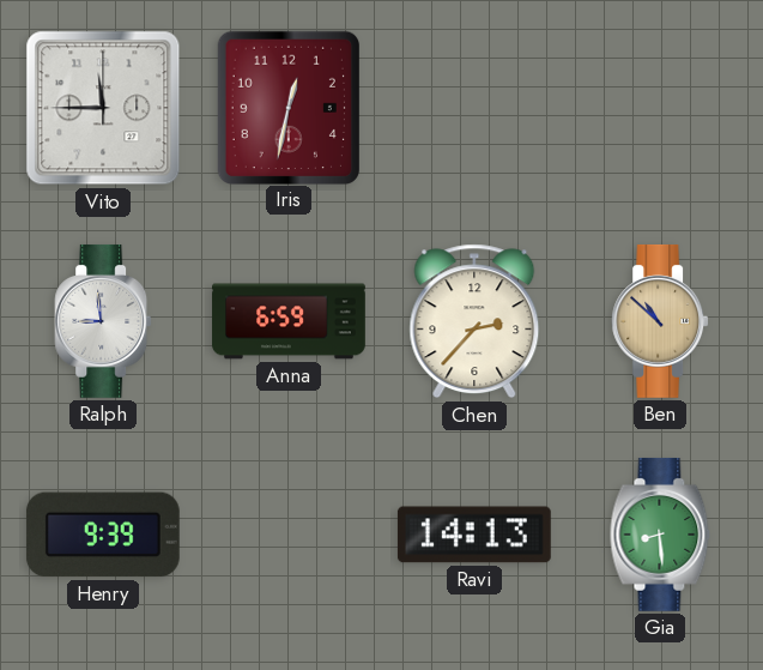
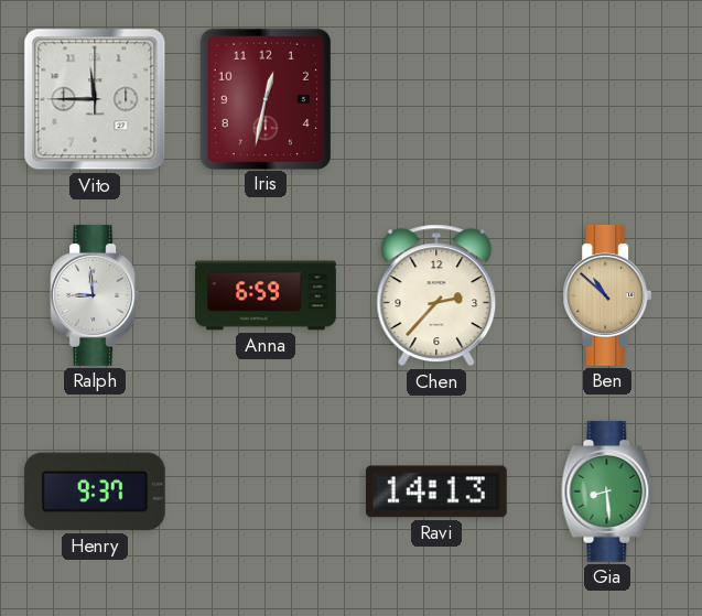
Henry: 9:39 -> 9:37
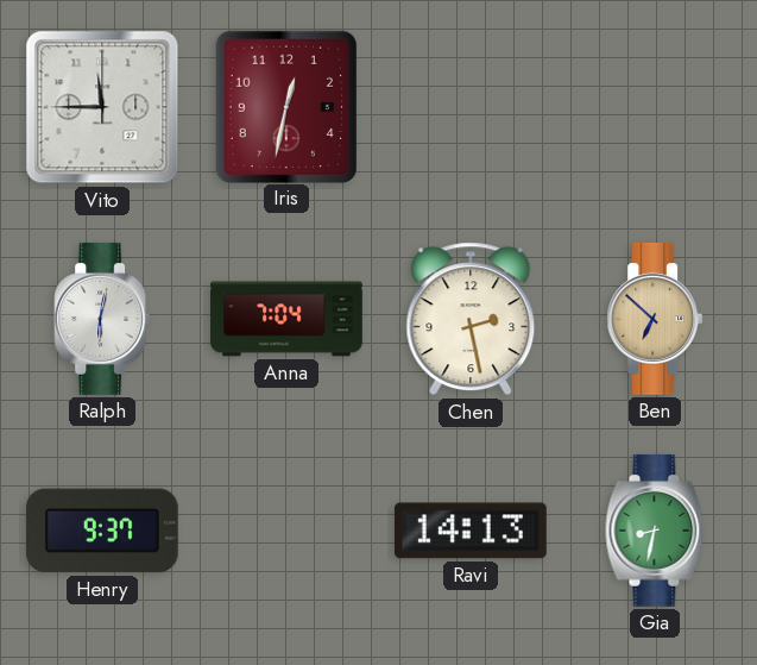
Ralph: 8:59 -> 6:02
Anna: 6:59 -> 7:04
Chen: 2:37 -> 2:28
Ben: 10:52 -> 6:52
Gia: 8:29 -> 8:32
